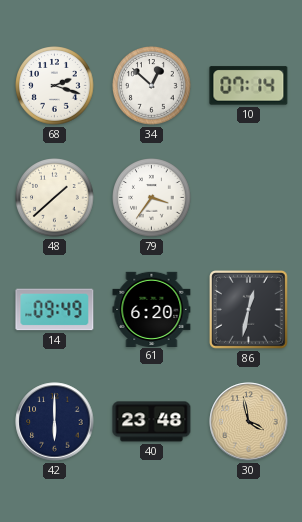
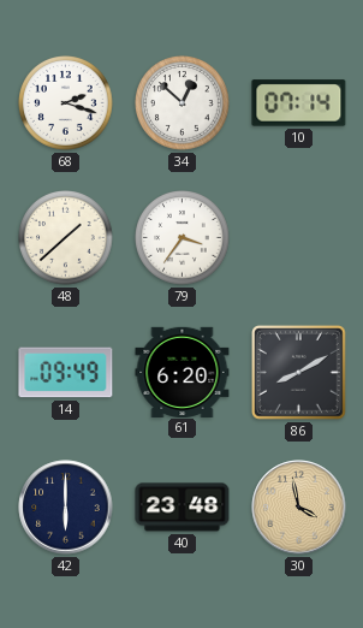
86: 12:32 -> 8:10
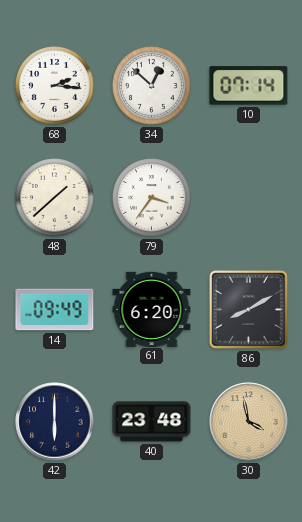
68: 2:18 -> 2:16
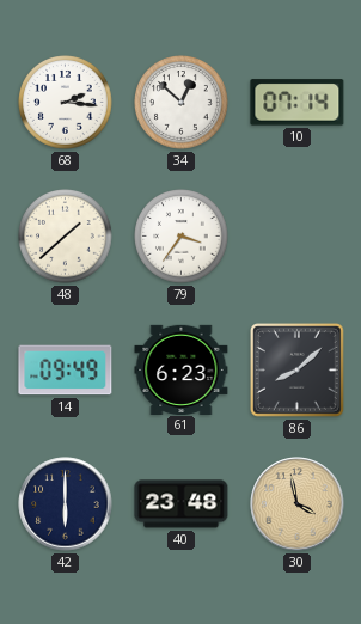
61: 6:20 -> 6:23
86: 8:10 -> 8:08
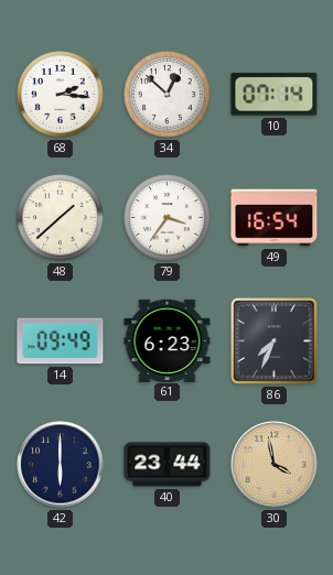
49: none -> 16:54
86: 8:08 -> 7:34
40: 23:48 -> 23:44
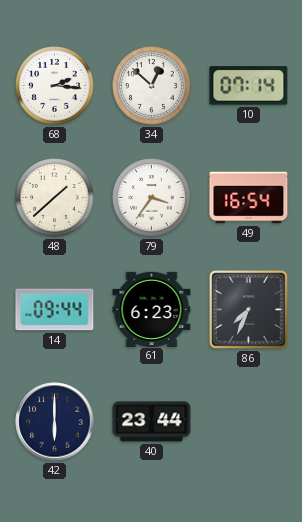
14: 09:49 -> 09:44
30: 3:58 -> none
